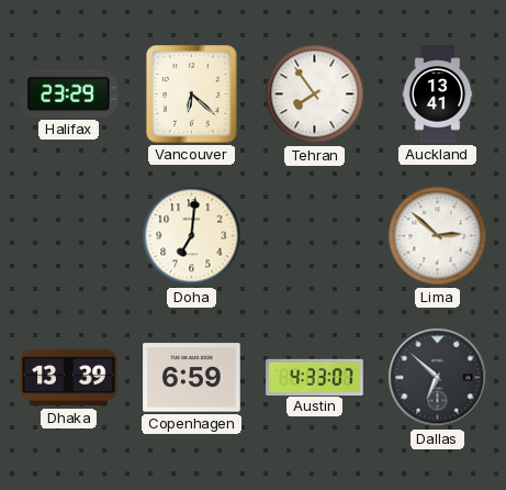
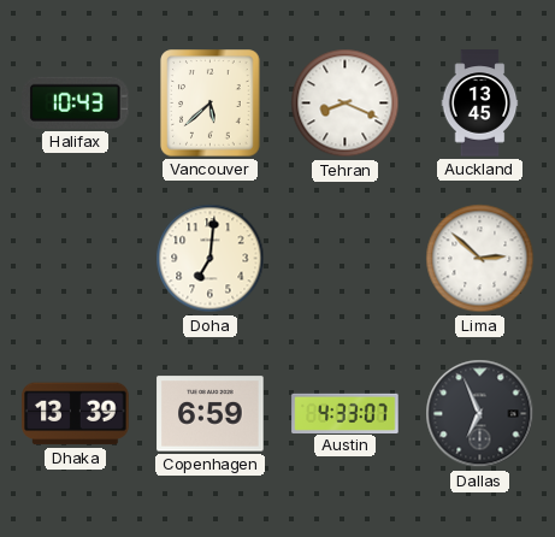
Halifax: 23:29 -> 10:43
Vancouver: 6:22 -> 5:38
Tehran: 7:54 -> 8:19
Auckland: 13:41 -> 13:45
Dallas: 6:52 -> 6:56
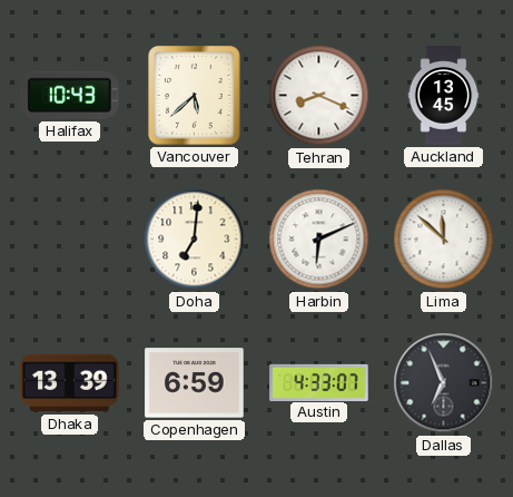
Harbin: none -> 6:11
Lima: 2:52 -> 11:52
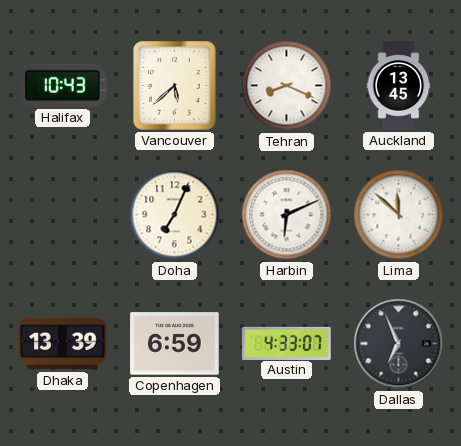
Doha: 7:01 -> 7:04
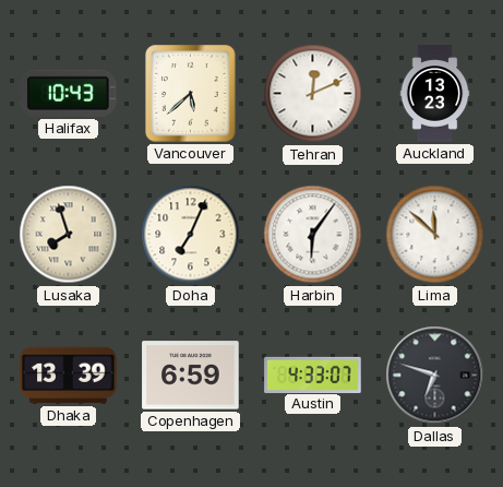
Tehran: 8:19 -> 12:11
Auckland: 13:45 -> 13:23
Lusaka: none -> 7:57
Harbin: 6:11 -> 6:06
Dallas: 6:56 -> 6:48
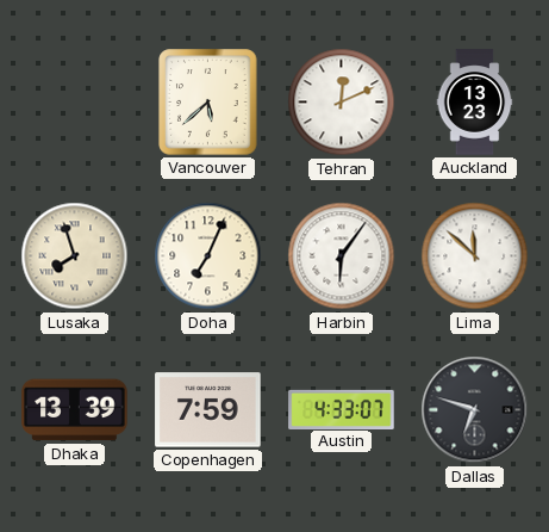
Halifax: 10:43 -> none
Copenhagen: 6:59 -> 7:59
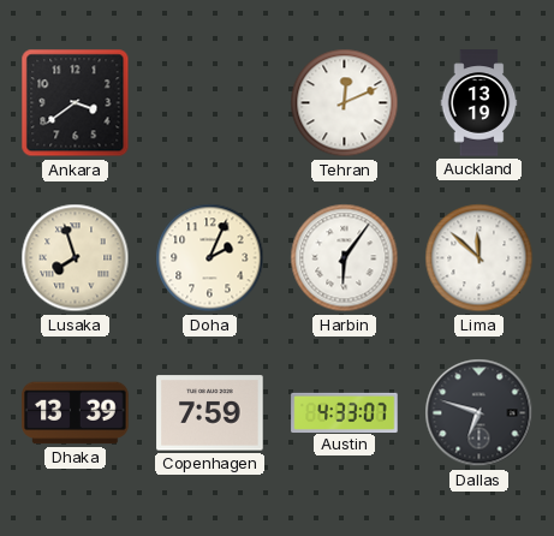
Ankara: none -> 3:39
Vancouver: 5:38 -> none
Auckland: 13:23 -> 13:19
Doha: 7:04 -> 2:04
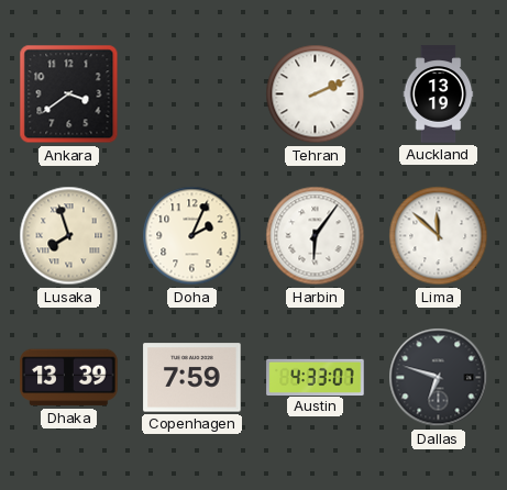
Tehran: 12:11 -> 2:11
